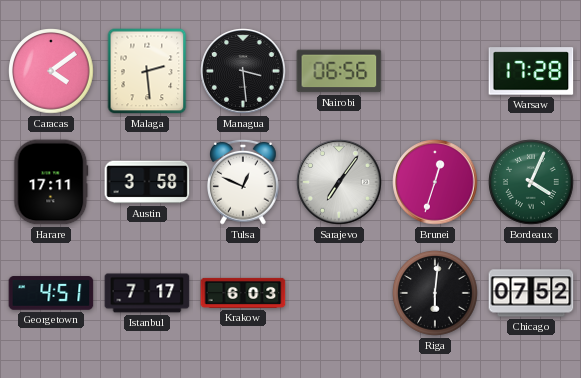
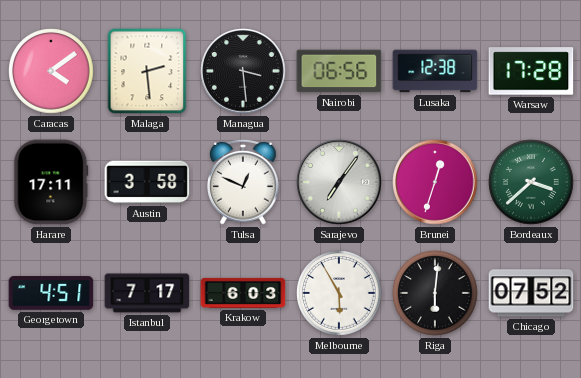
Lusaka: none -> 12:38
Bordeaux: 4:04 -> 3:38
Melbourne: none -> 5:55
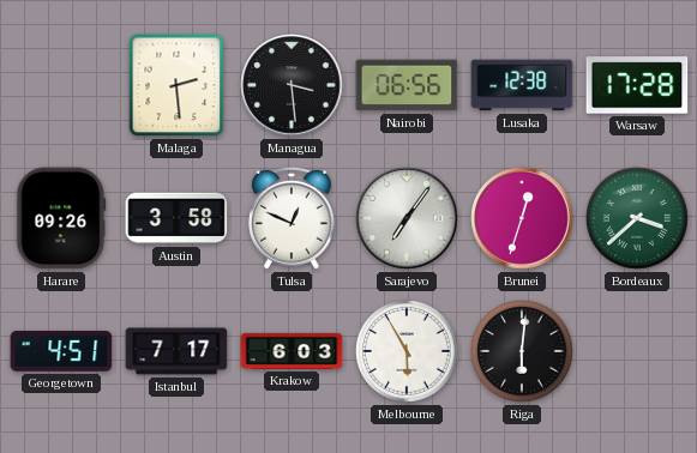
Caracas: 4:09 -> none
Harare: 17:11 -> 09:26
Chicago: 07:52 -> none
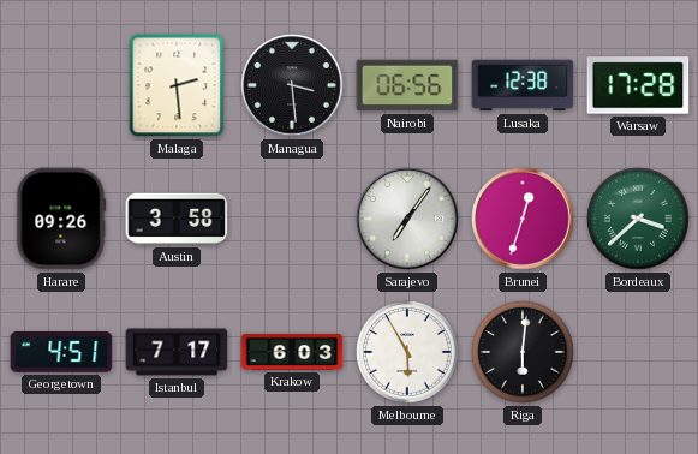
Tulsa: 12:49 -> none
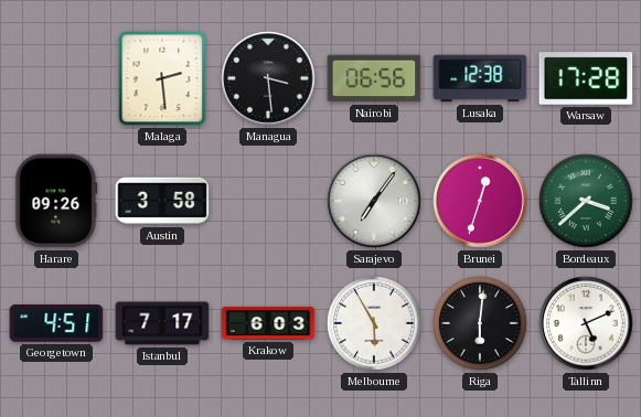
Tallinn: none -> 5:11
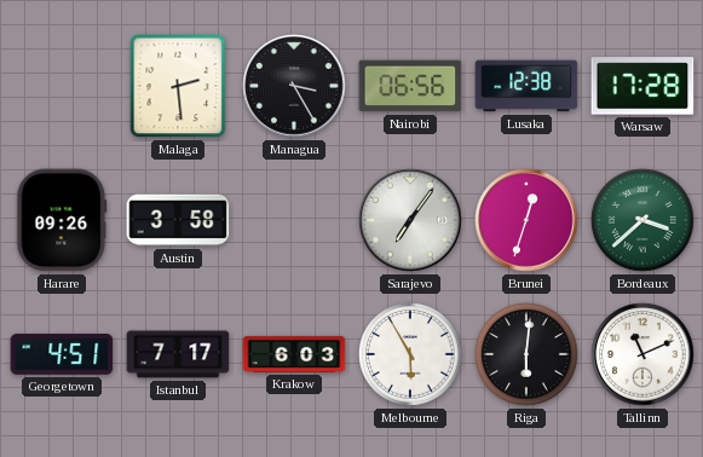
Managua: 3:29 -> 3:25
Tallinn: 5:11 -> 11:11
